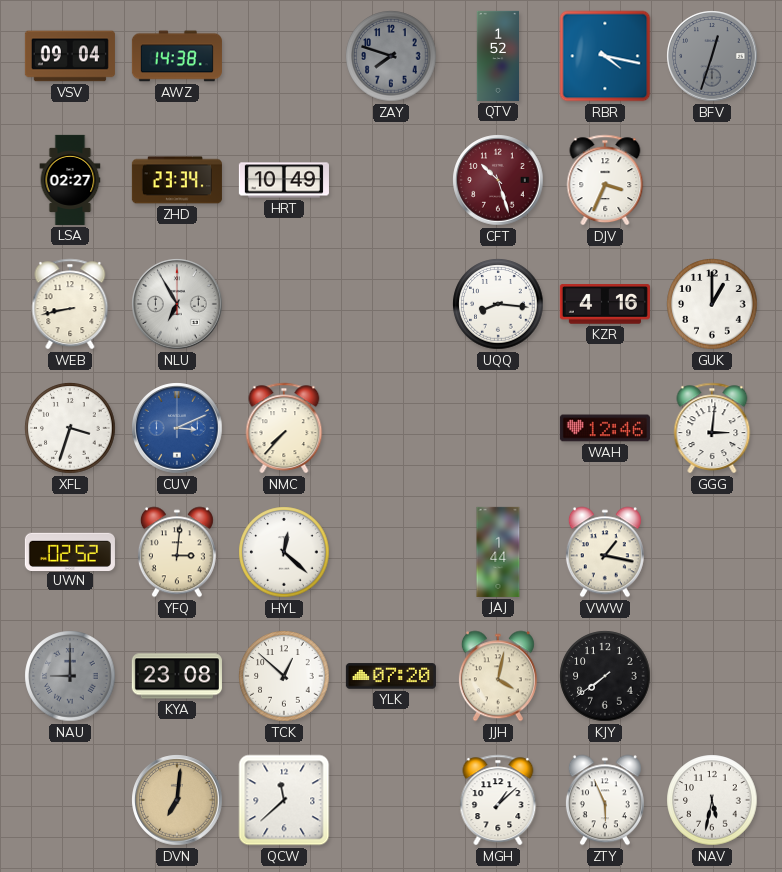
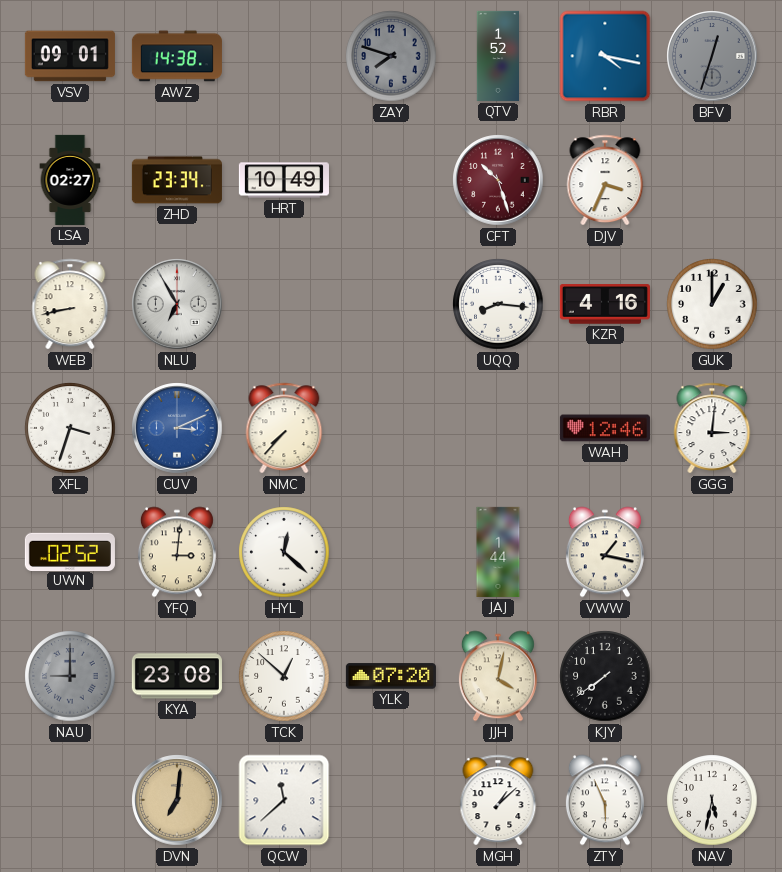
VSV: 09:04 -> 09:01
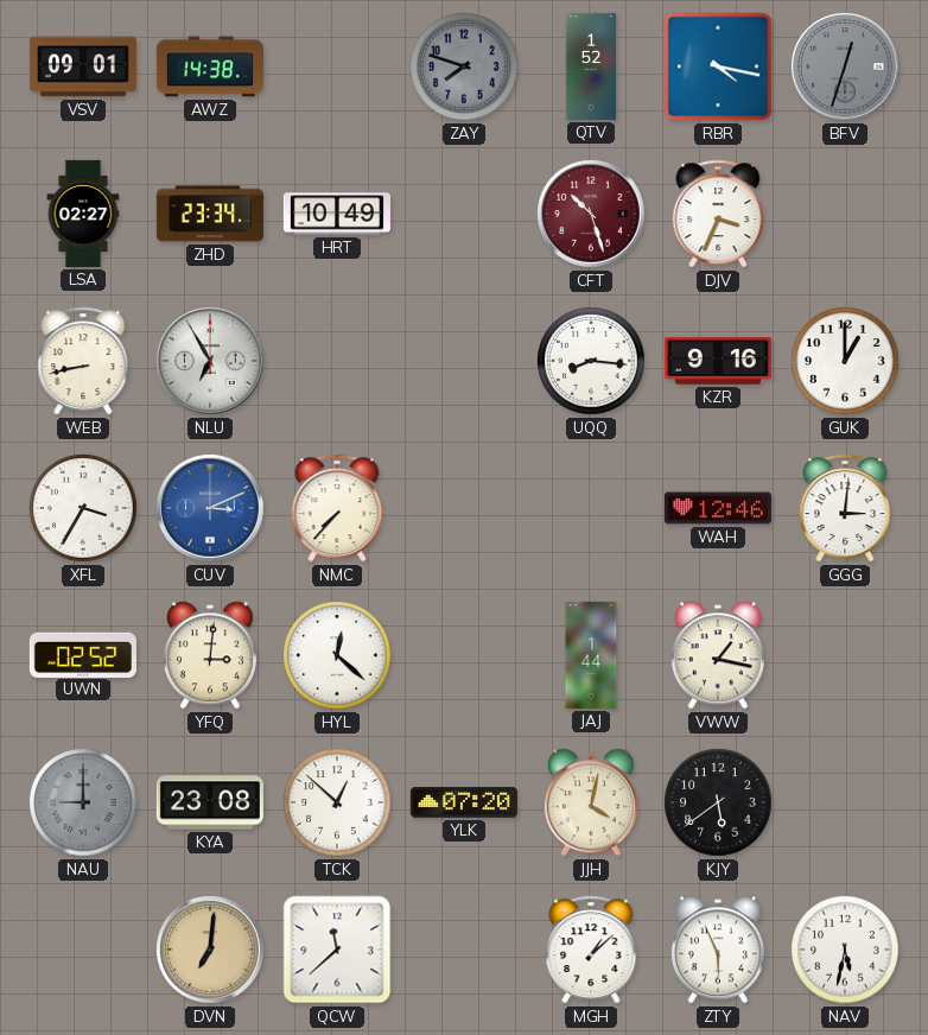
KZR: 4:16 -> 9:16
XFL: 3:33 -> 3:35
KJY: 7:39 -> 5:39
